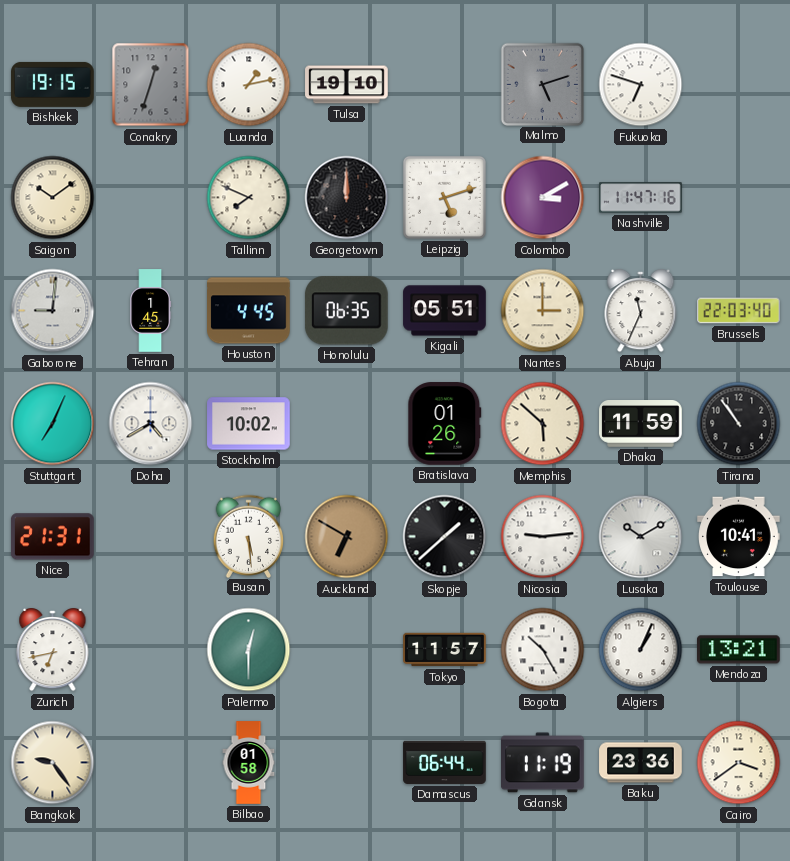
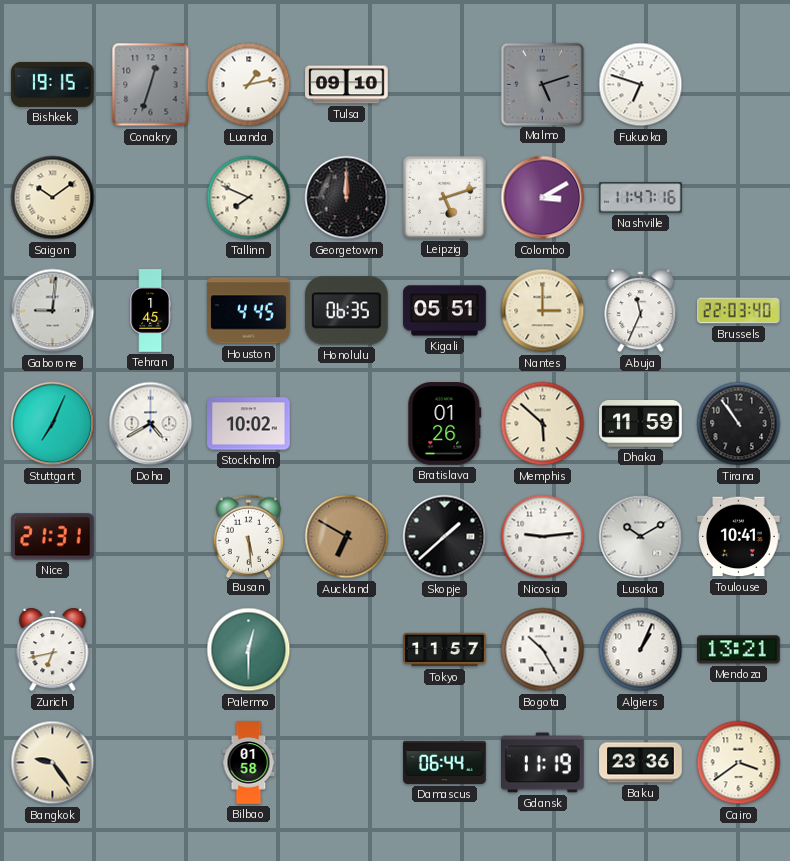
Tulsa: 19:10 -> 09:10
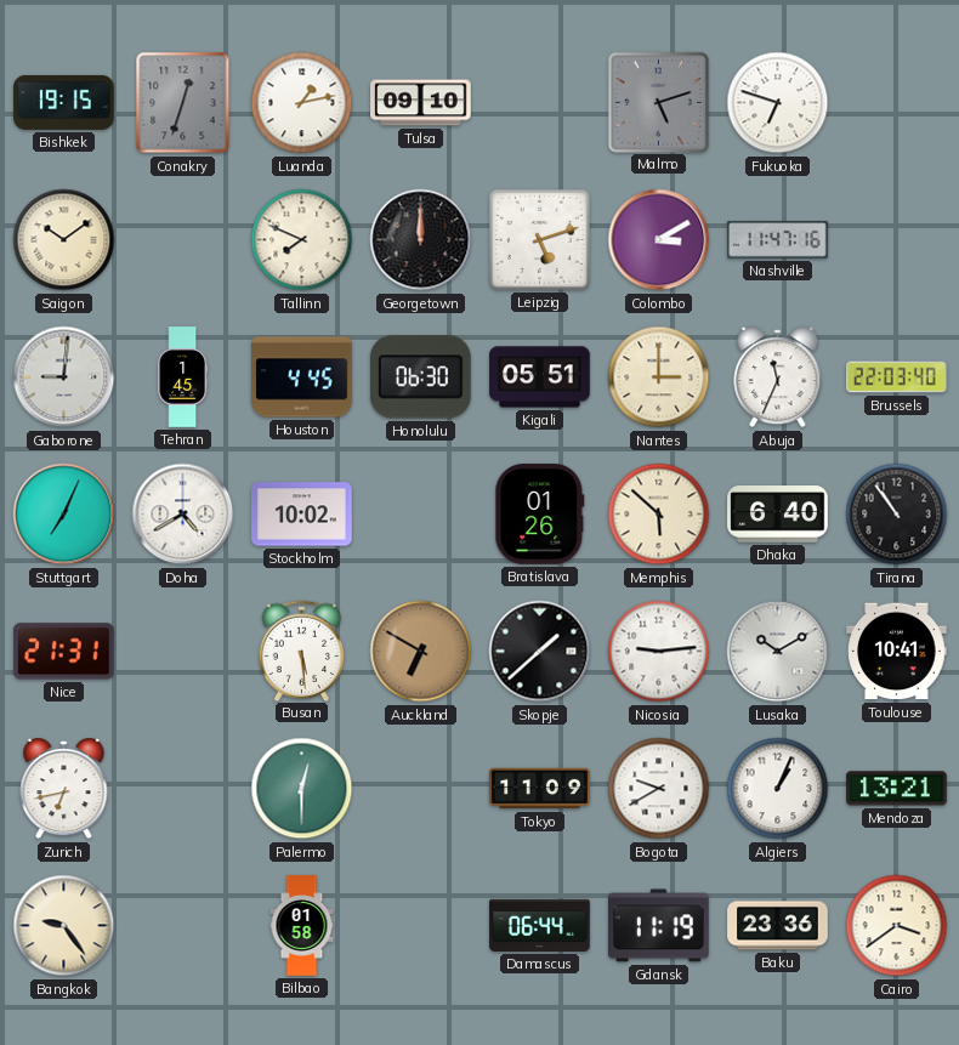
Honolulu: 06:35 -> 06:30
Dhaka: 11:59 -> 6:40
Tokyo: 11:57 -> 11:09
Bogota: 10:25 -> 9:40
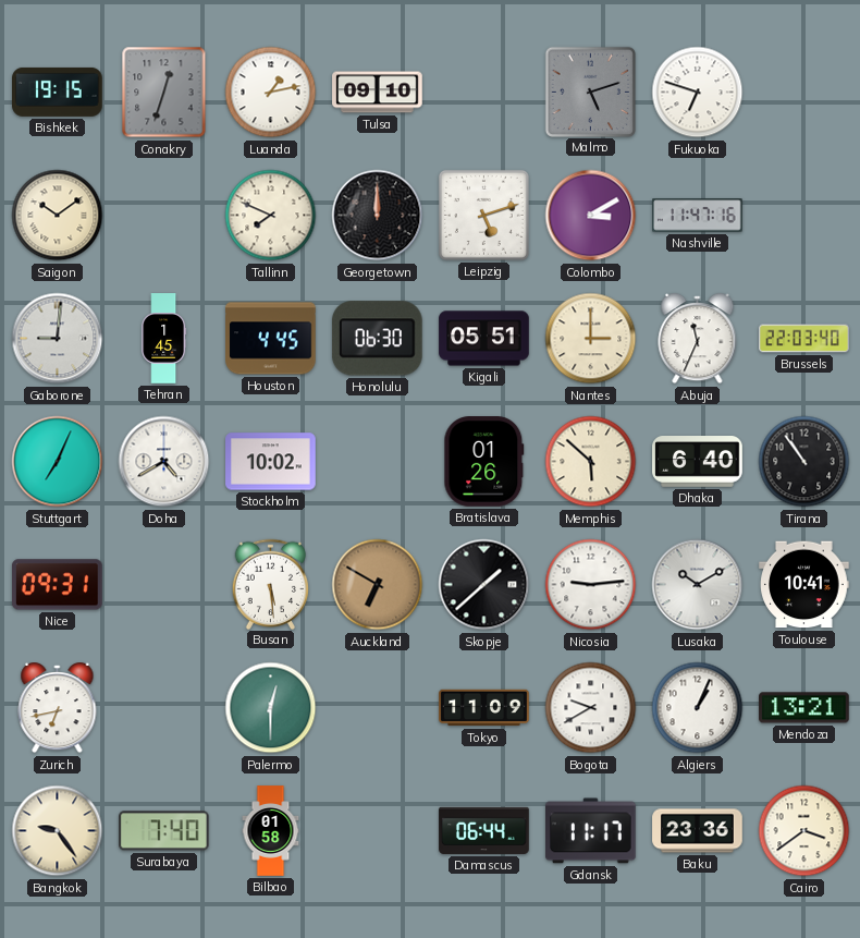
Nice: 21:31 -> 09:31
Surabaya: none -> 7:40
Gdansk: 11:19 -> 11:17
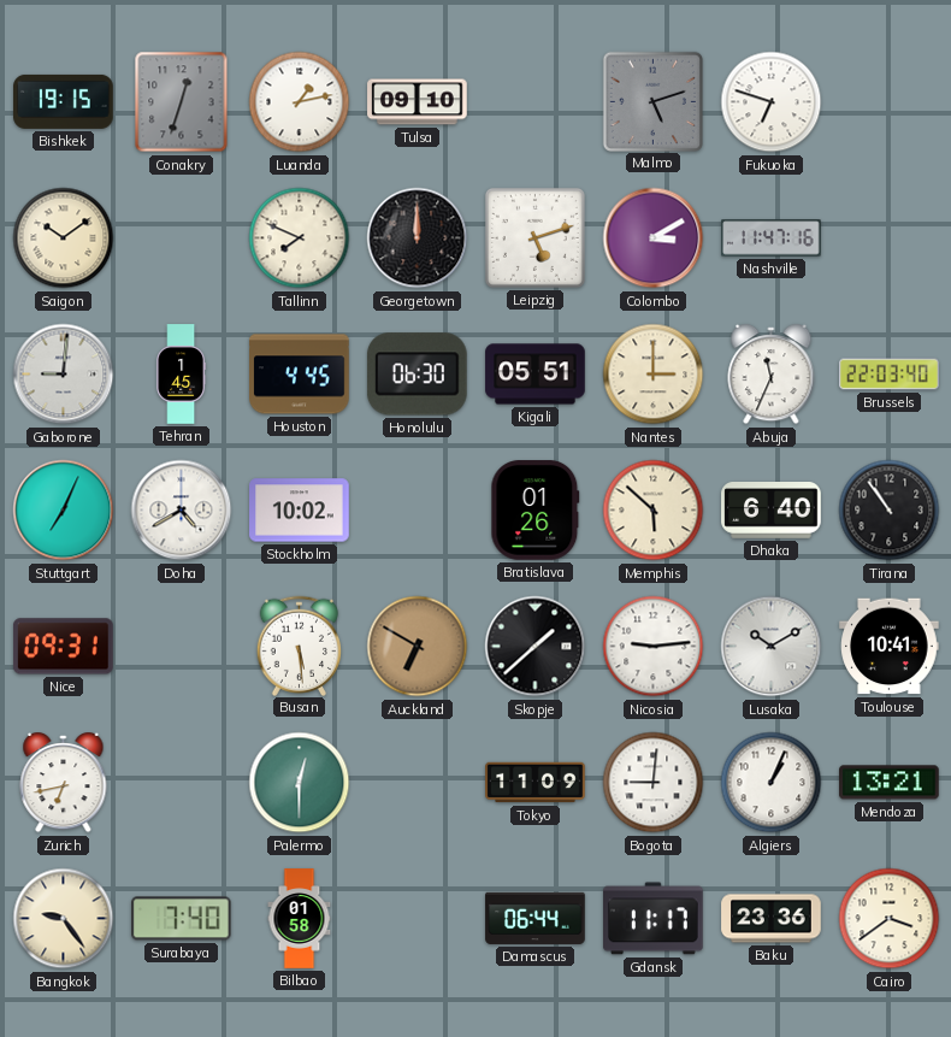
Bogota: 9:40 -> 9:01
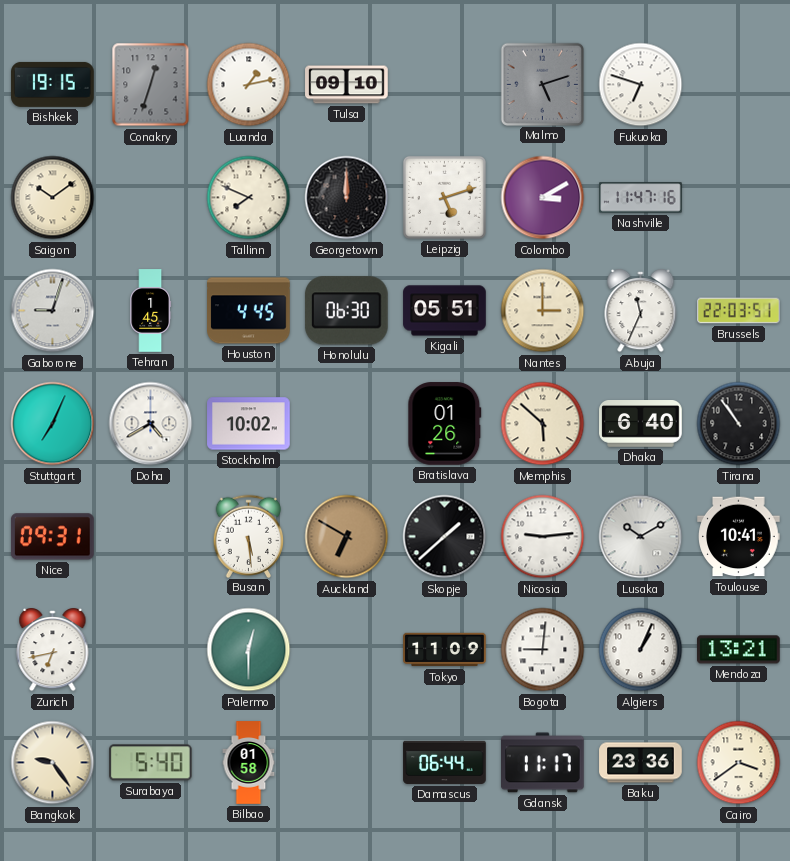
Gaborone: 9:01 -> 9:03
Brussels: 22:03:40 -> 22:03:51
Surabaya: 7:40 -> 5:40
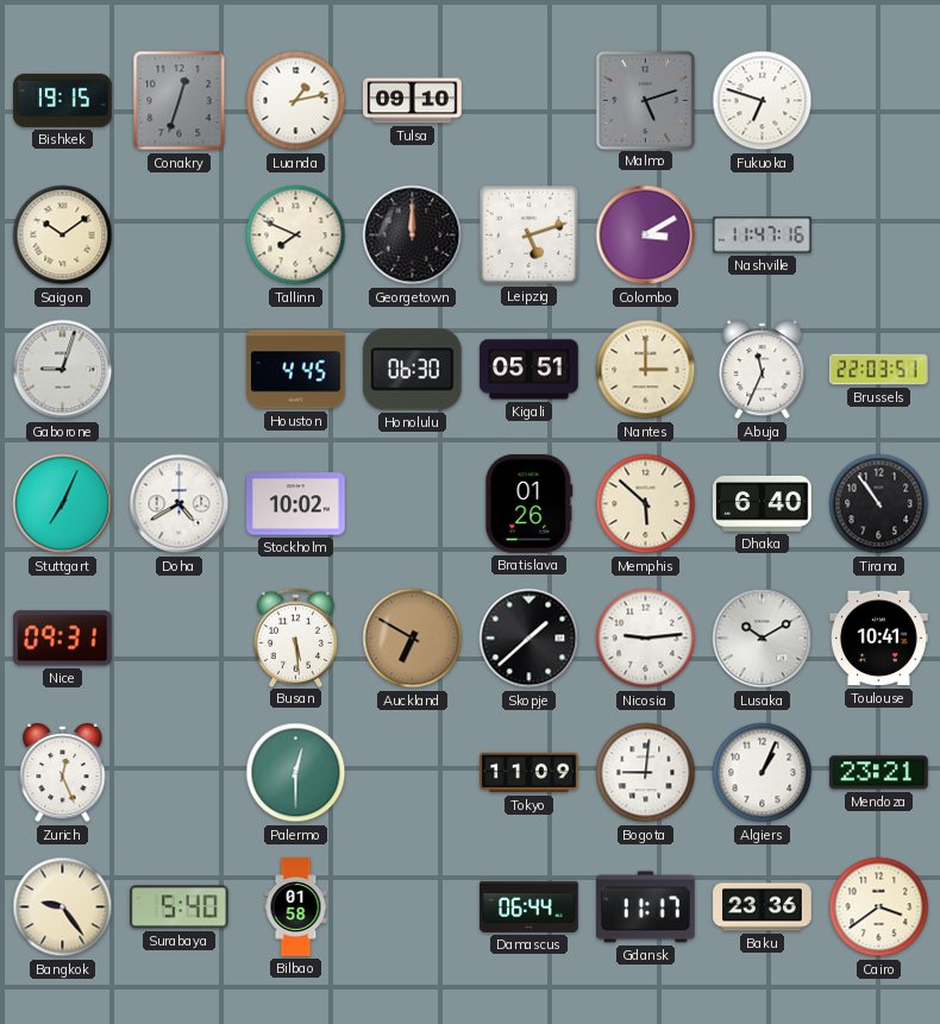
Tehran: 1:45 -> none
Zurich: 6:43 -> 12:26
Mendoza: 13:21 -> 23:21
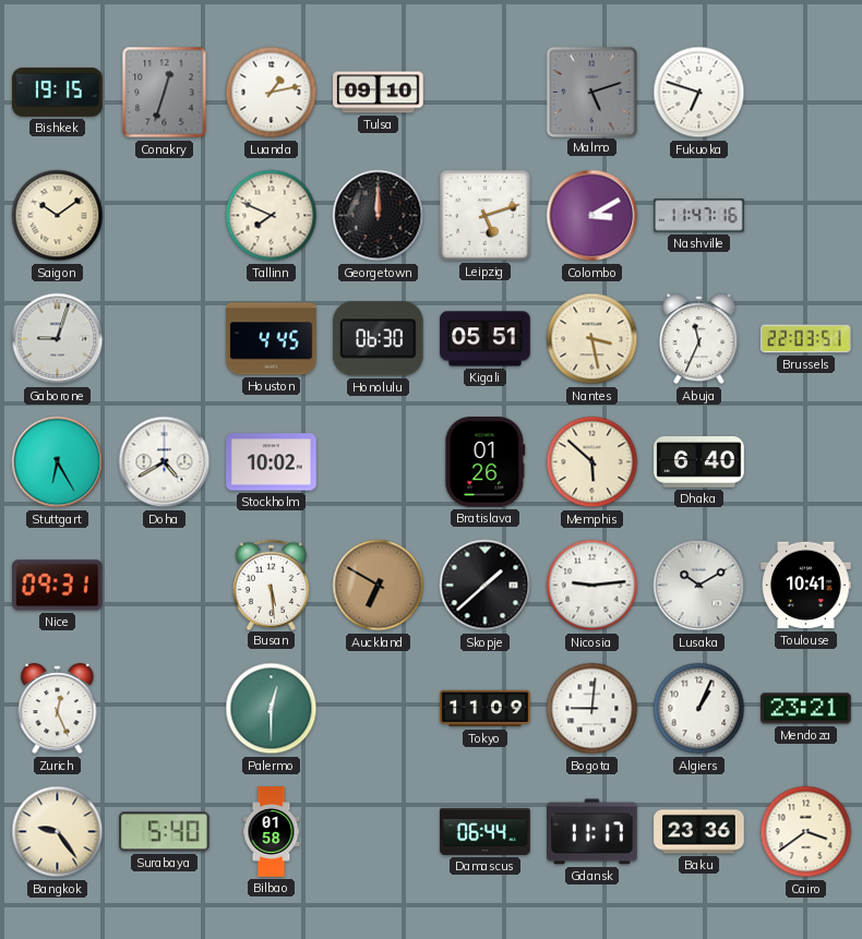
Nantes: 3:00 -> 3:28
Stuttgart: 7:04 -> 6:25
Tirana: 10:54 -> none
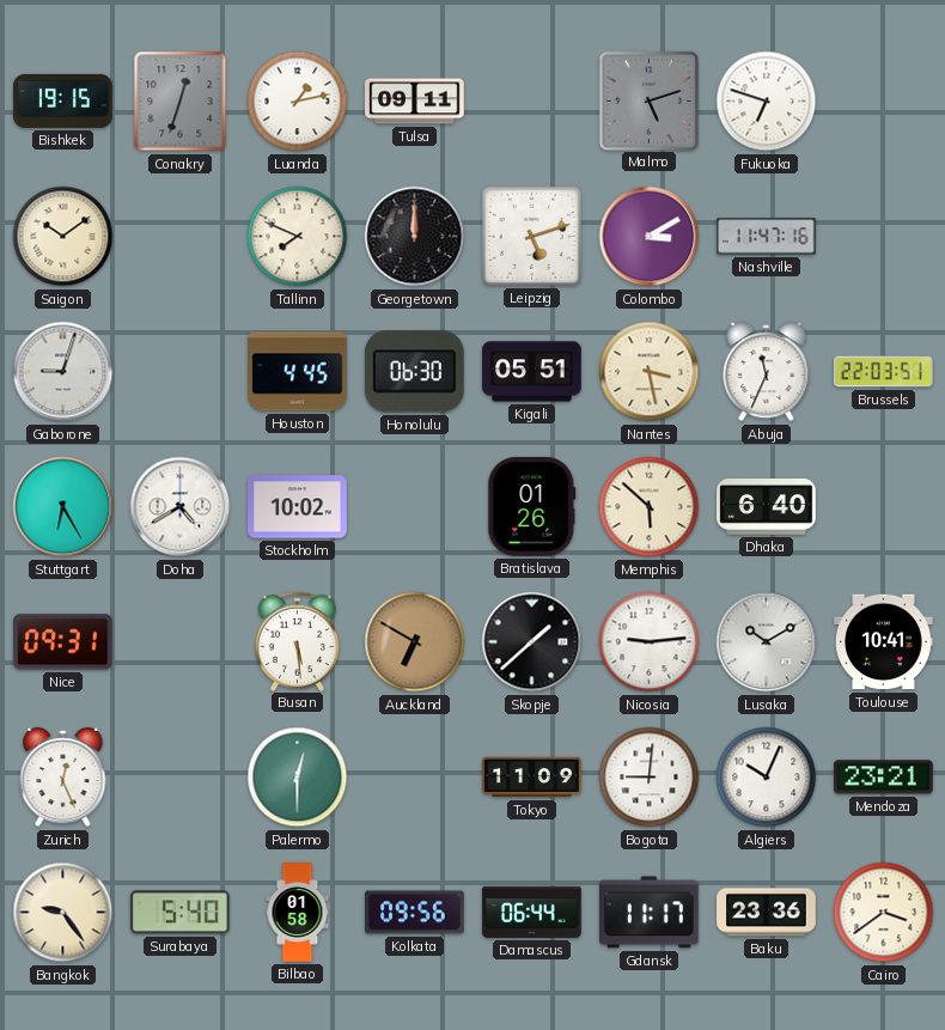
Tulsa: 09:10 -> 09:11
Algiers: 1:04 -> 10:04
Kolkata: none -> 09:56
